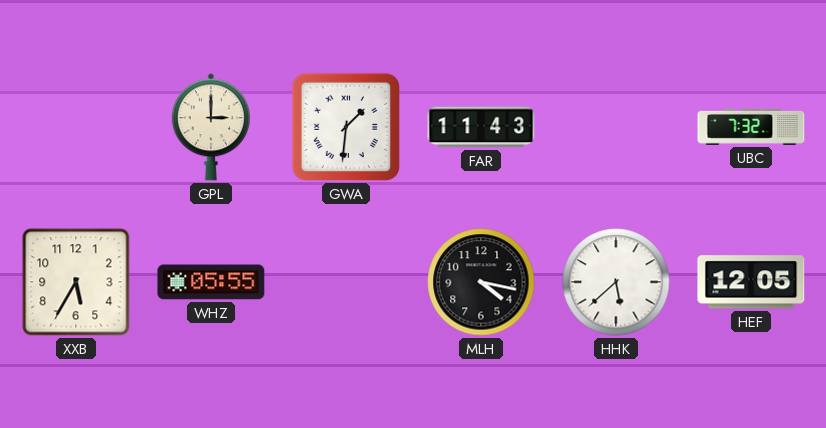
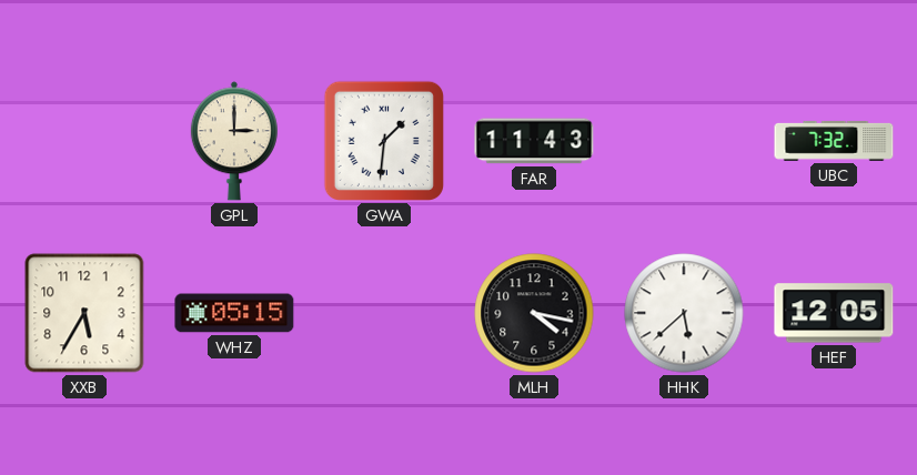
WHZ: 05:55 -> 05:15
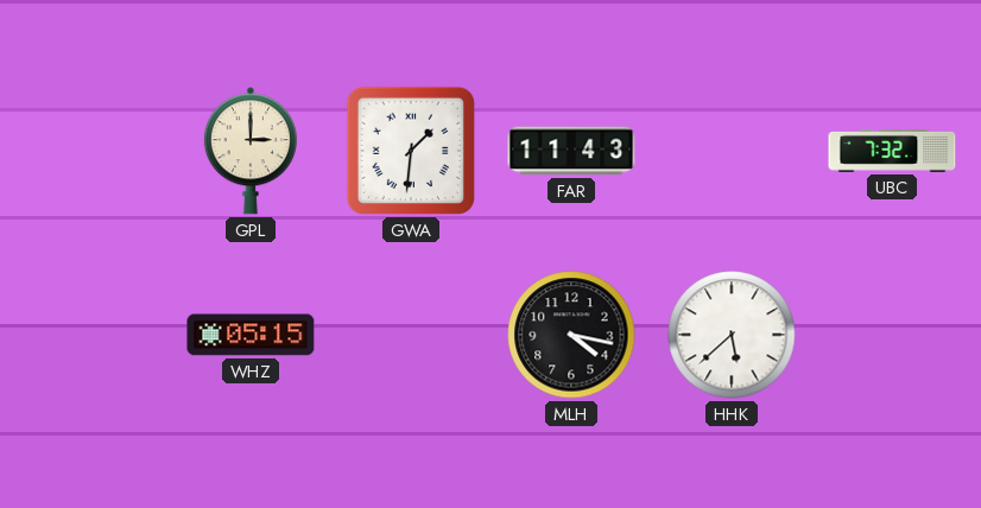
XXB: 5:35 -> none
HEF: 12:05 -> none
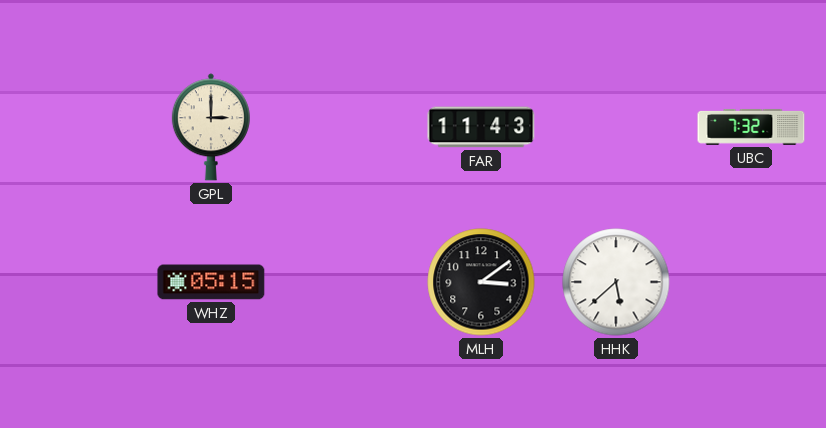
GWA: 1:31 -> none
MLH: 4:17 -> 3:09
